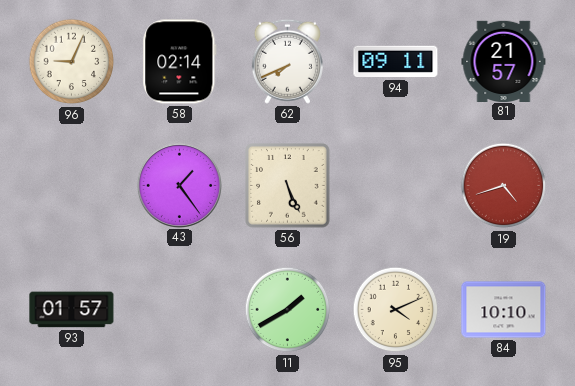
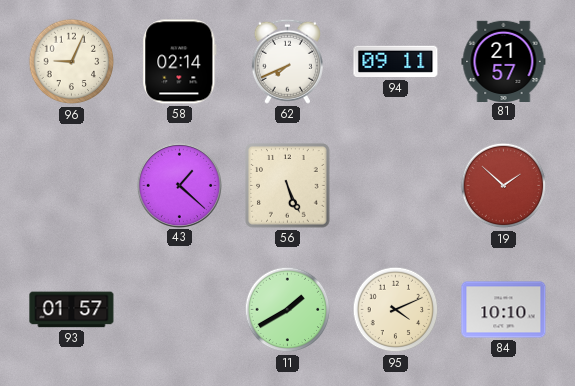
43: 1:24 -> 1:22
19: 4:42 -> 1:52
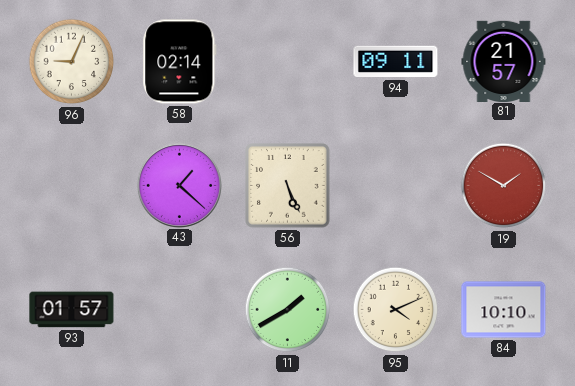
62: 7:41 -> none
19: 1:52 -> 1:50
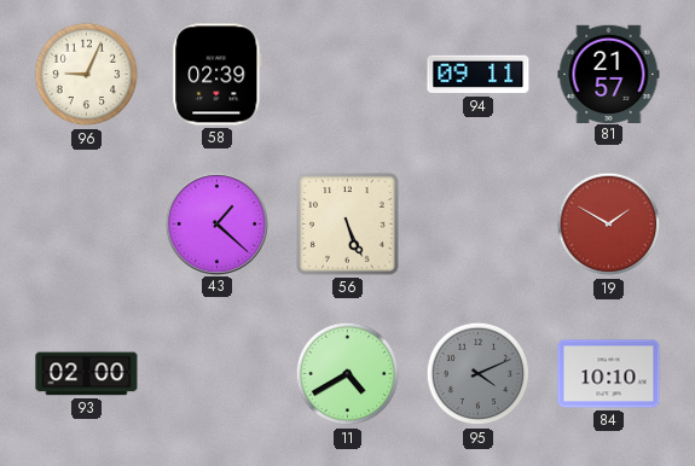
58: 02:14 -> 02:39
93: 01:57 -> 02:00
11: 1:40 -> 4:40
95 dial: cream -> grey
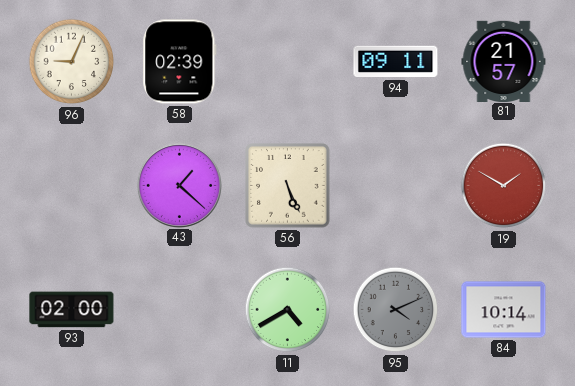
84: 10:10 -> 10:14
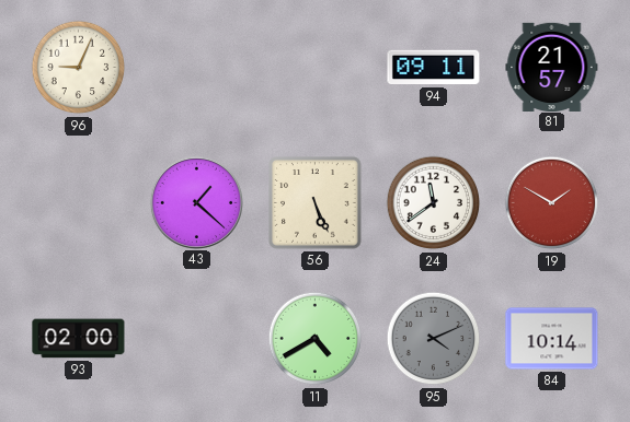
58: 02:39 -> none
24: none -> 11:39
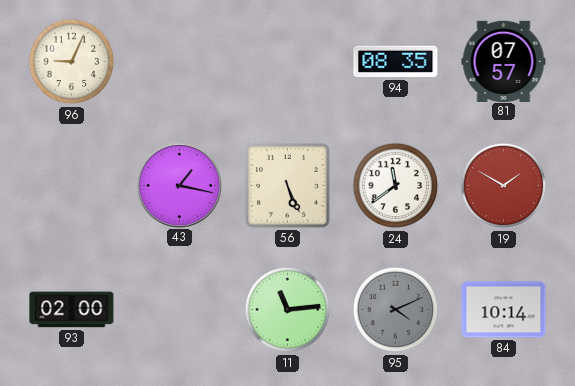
94: 09:11 -> 08:35
81: 21:57 -> 07:57
43: 1:22 -> 1:17
11: 4:40 -> 11:14
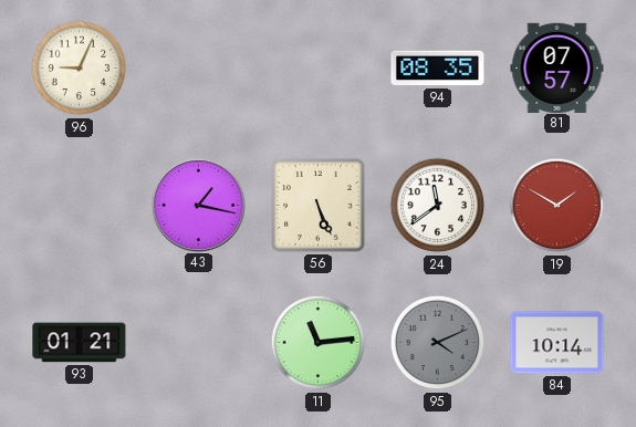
93: 02:00 -> 01:21
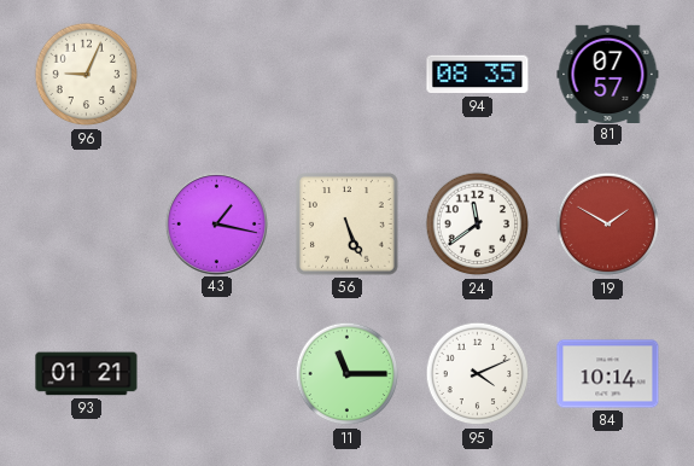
11: 11:14 -> 11:15
95 dial: grey -> white
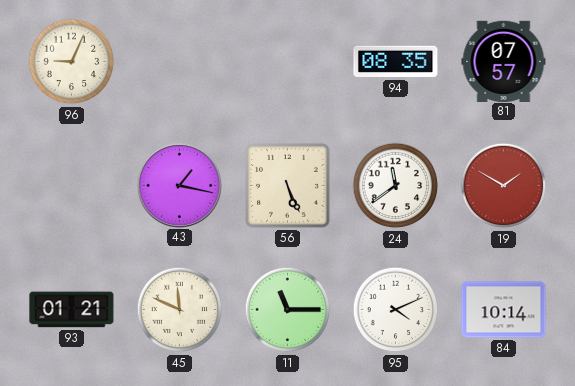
45: none -> 11:49
